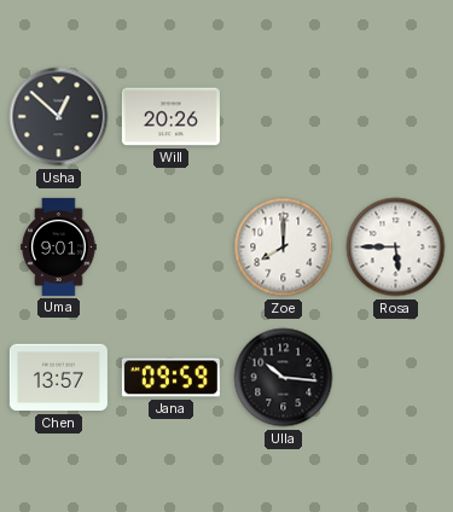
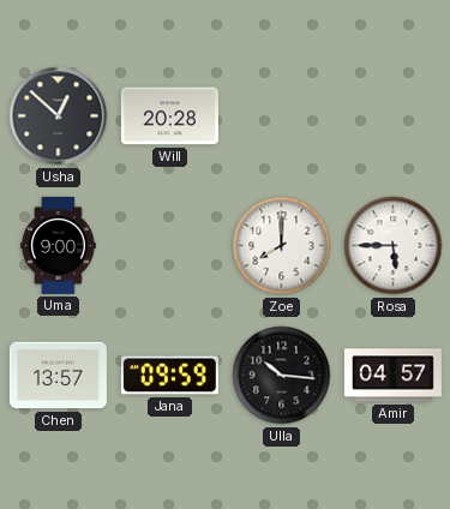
Will: 20:26 -> 20:28
Uma: 9:01 -> 9:00
Amir: none -> 04:57
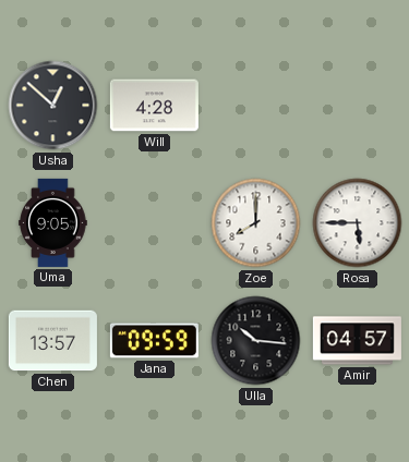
Will: 20:28 -> 4:28
Uma: 9:00 -> 9:05
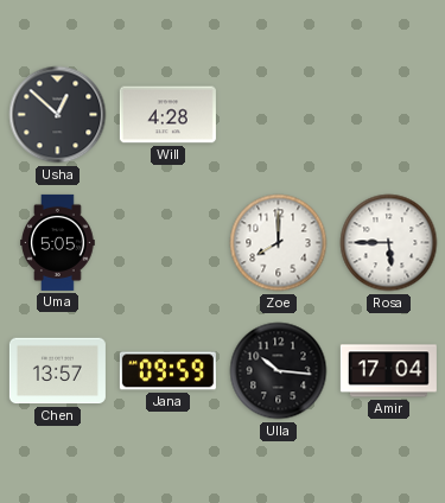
Uma: 9:05 -> 5:05
Amir: 04:57 -> 17:04
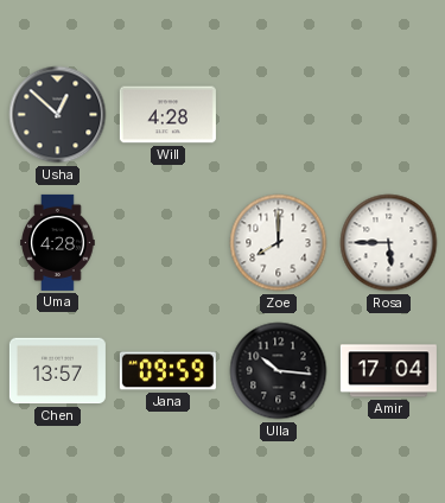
Uma: 5:05 -> 4:28
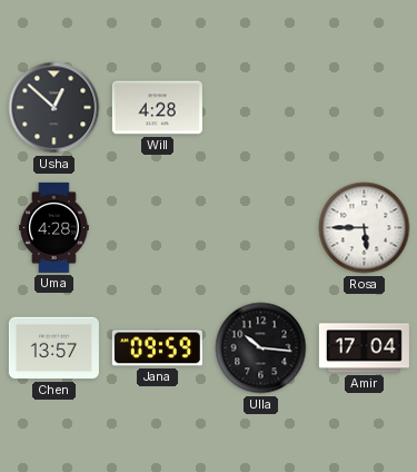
Zoe: 8:00 -> none
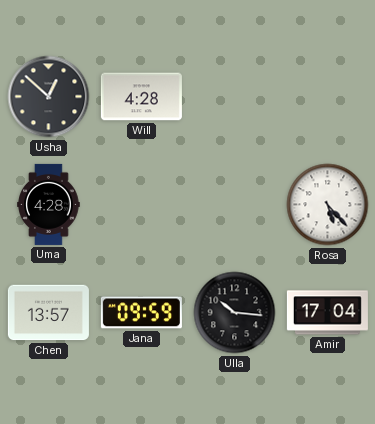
Rosa: 5:45 -> 5:23
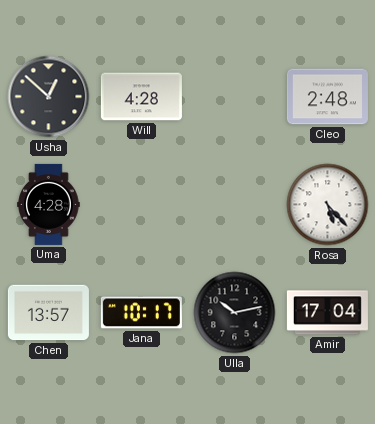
Cleo: none -> 2:48
Jana: 09:59 -> 10:17
Ulla: 10:16 -> 10:13
